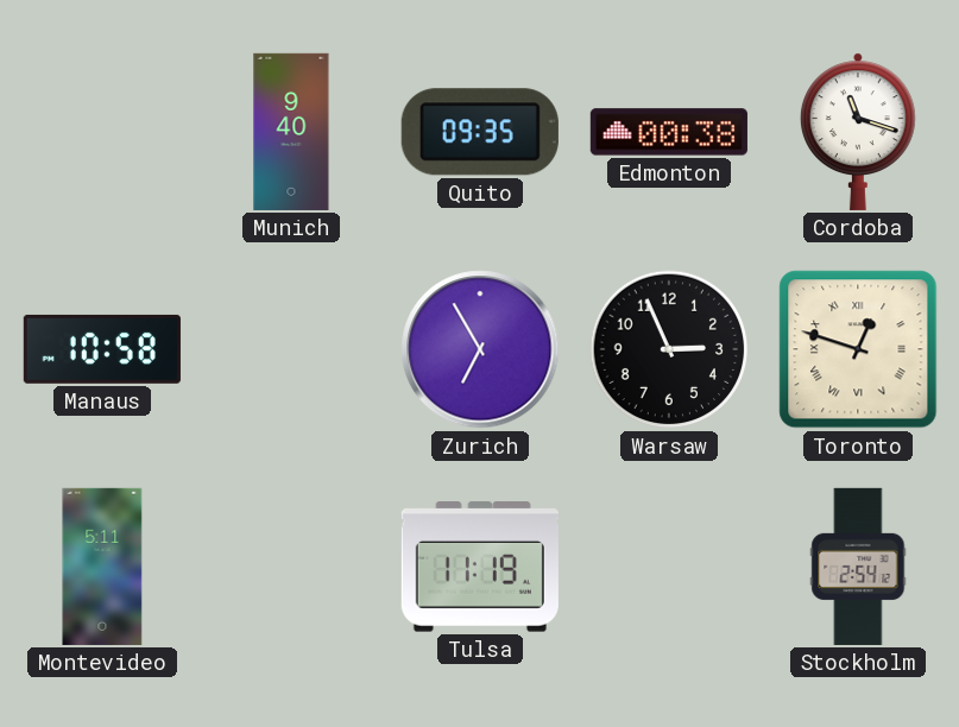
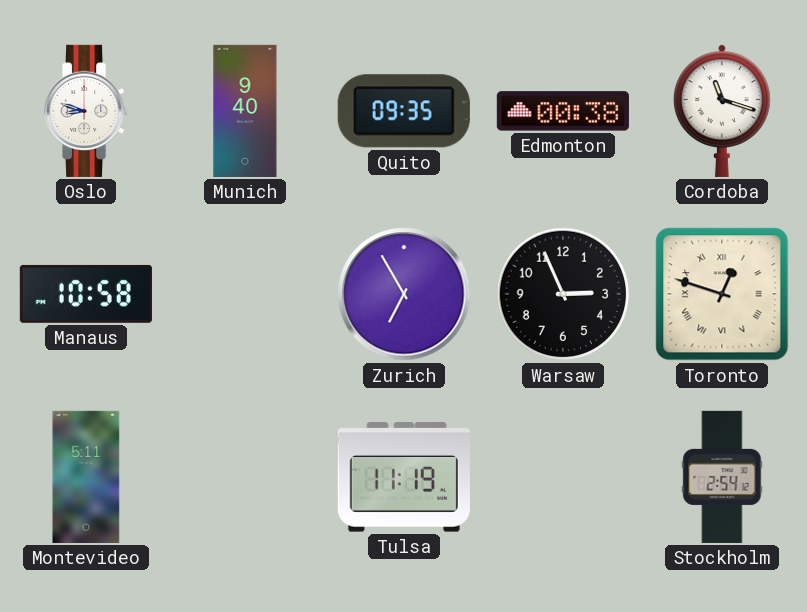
Oslo: none -> 8:48
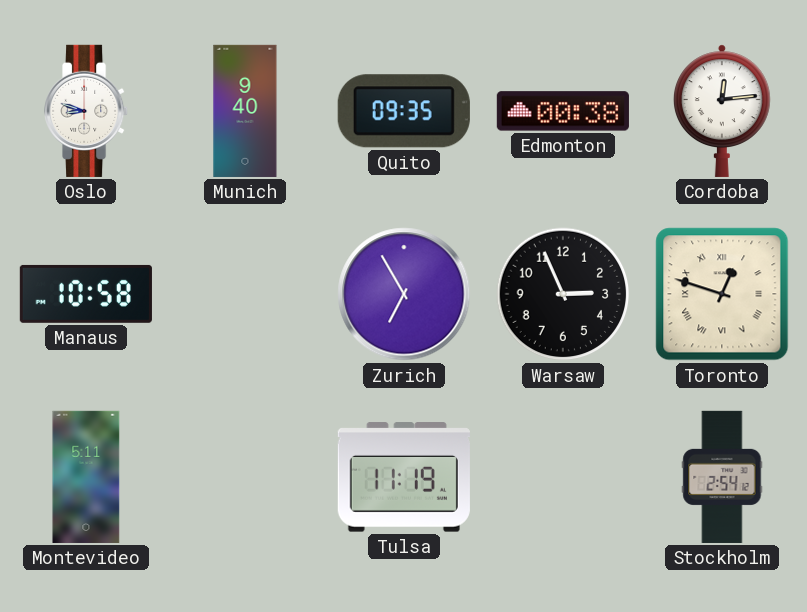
Cordoba: 11:18 -> 12:14
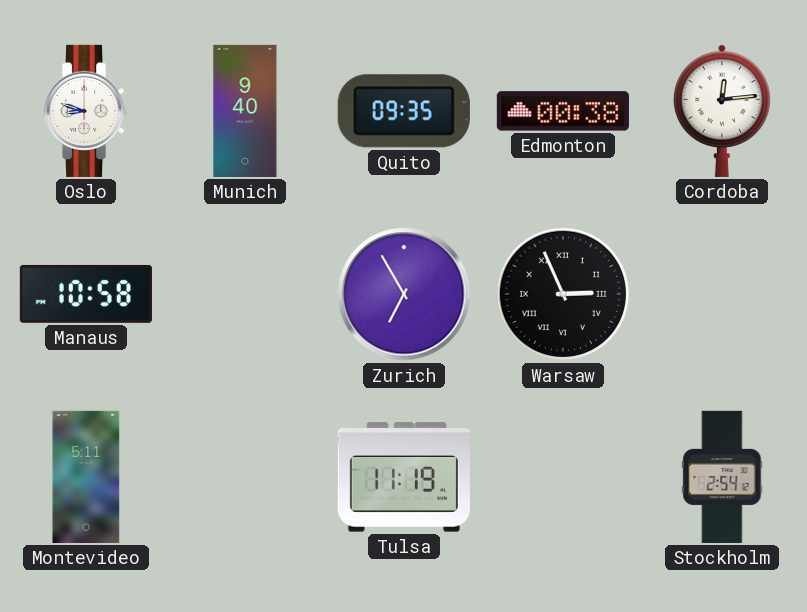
Warsaw numerals: Arabic -> Roman
Toronto: 12:48 -> none
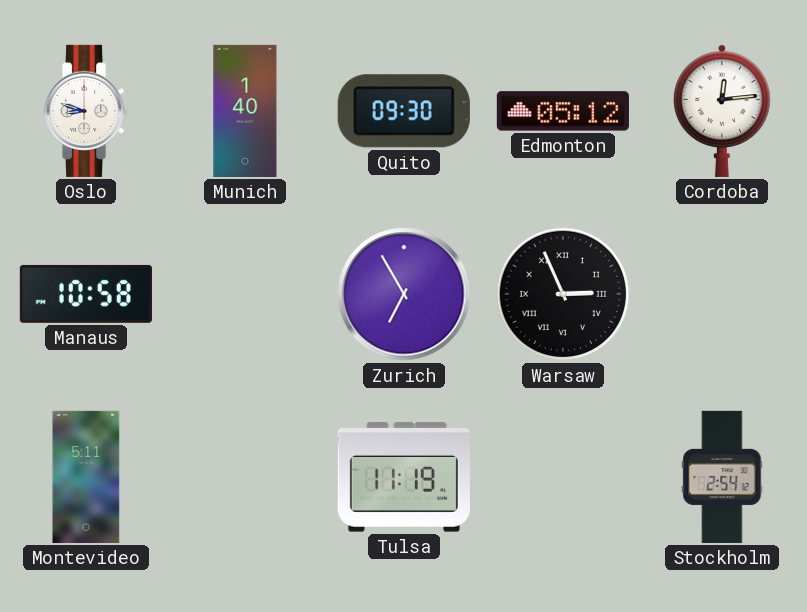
Munich: 9:40 -> 1:40
Quito: 09:35 -> 09:30
Edmonton: 00:38 -> 05:12
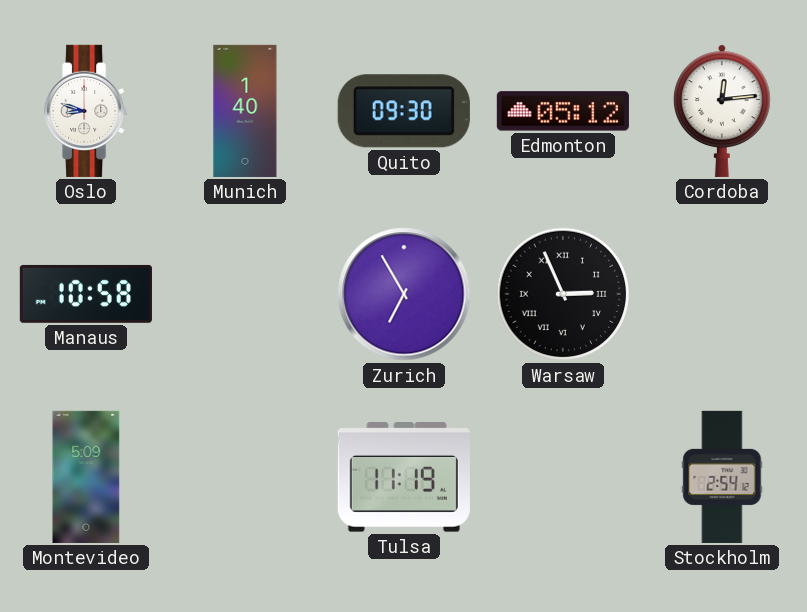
Montevideo: 5:11 -> 5:09
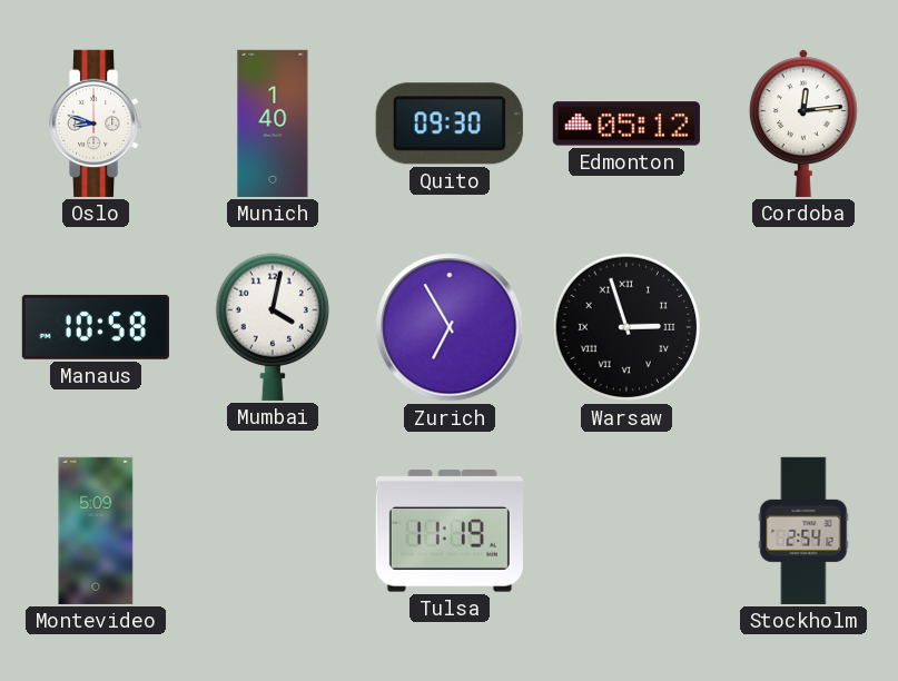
Mumbai: none -> 4:02
Warsaw: 2:56 -> 2:57
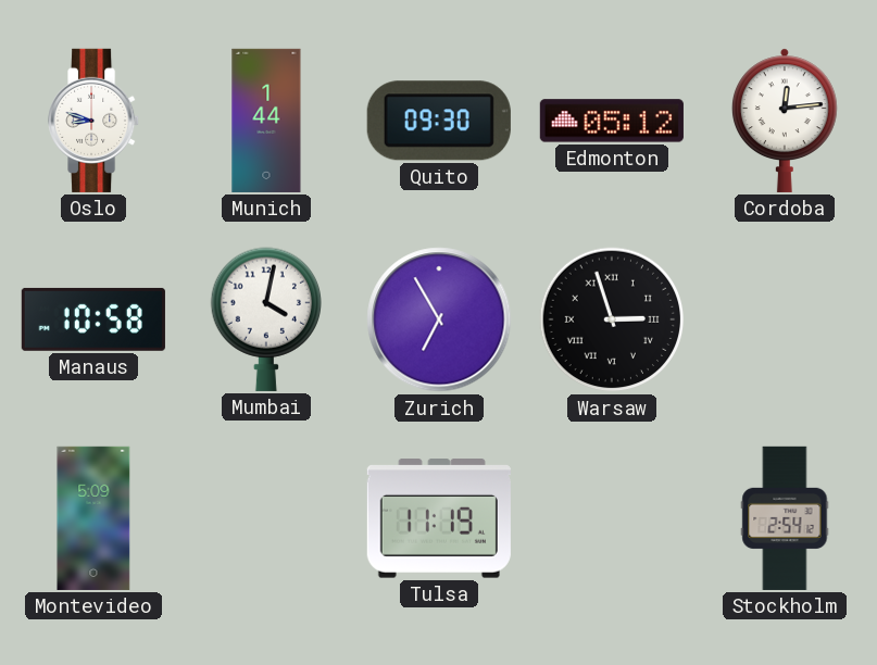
Munich: 1:40 -> 1:44
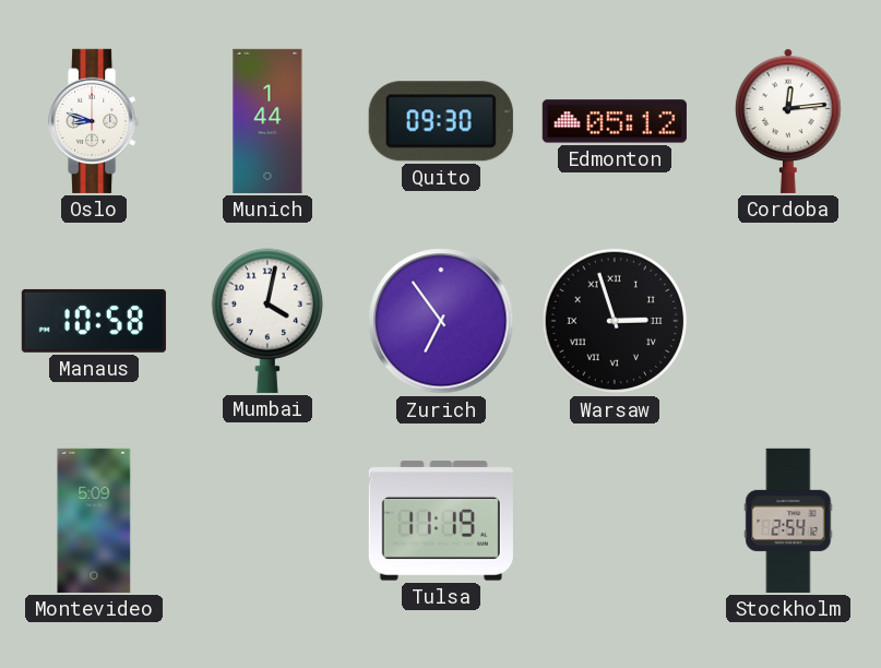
Zurich: 6:55 -> 6:54
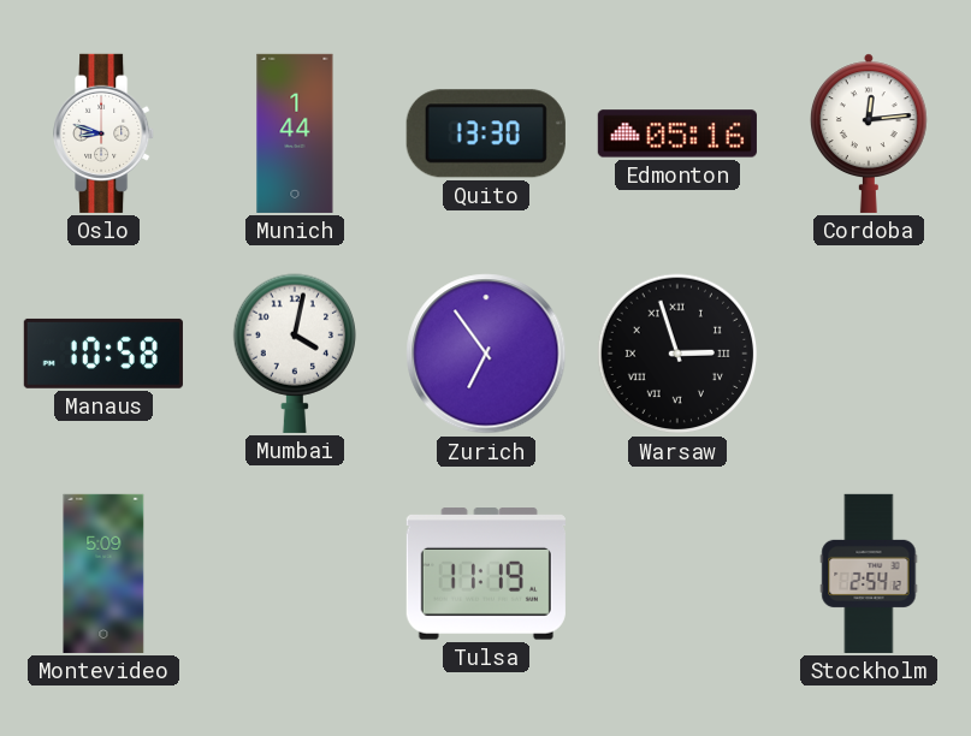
Quito: 09:30 -> 13:30
Edmonton: 05:12 -> 05:16
